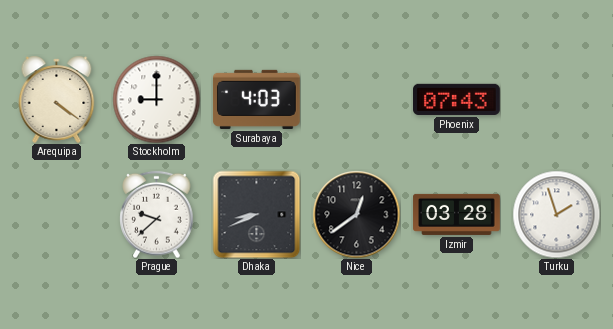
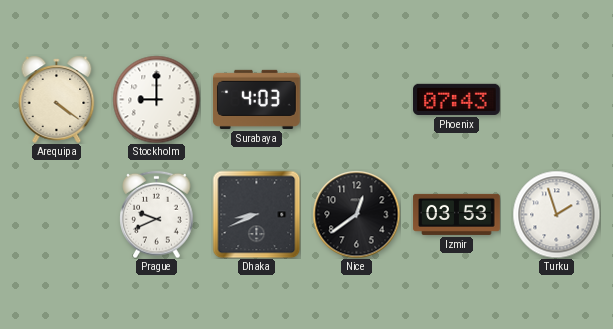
Prague: 9:38 -> 9:41
Izmir: 03:28 -> 03:53
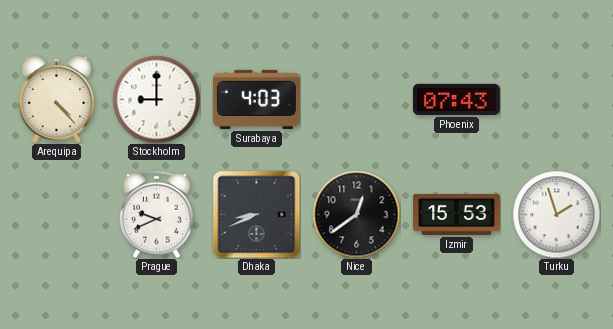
Arequipa: 4:21 -> 4:23
Izmir: 03:53 -> 15:53
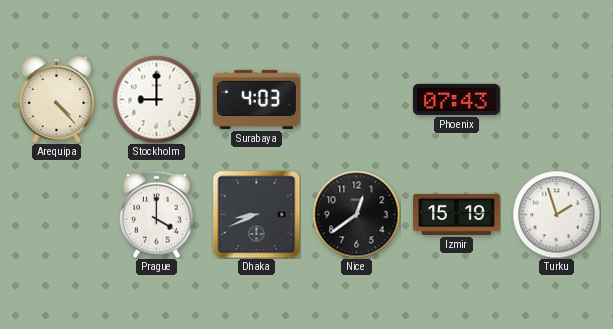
Prague: 9:41 -> 4:00
Izmir: 15:53 -> 15:19
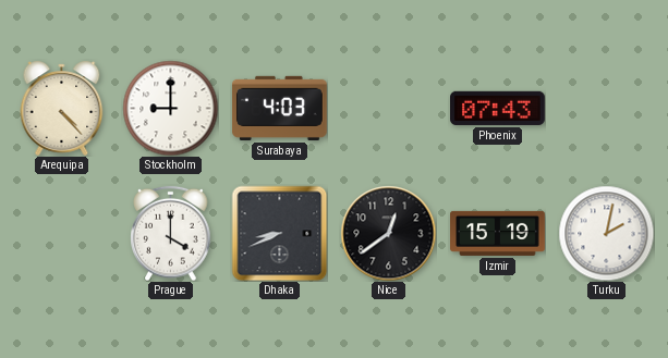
Turku: 1:57 -> 2:02
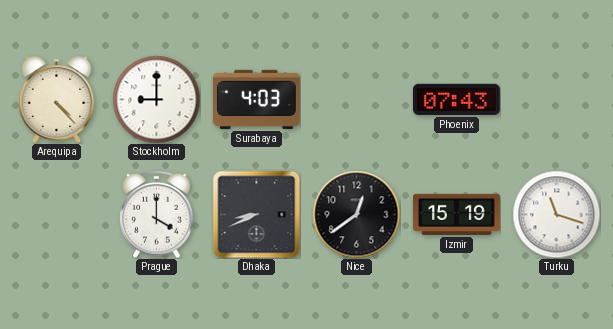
Turku: 2:02 -> 11:18
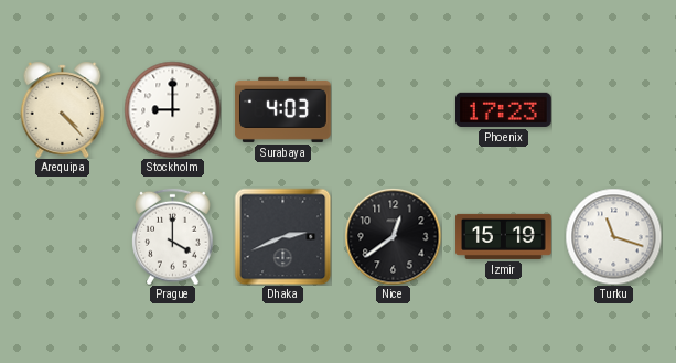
Phoenix: 07:43 -> 17:23
Dhaka: 8:41 -> 2:41
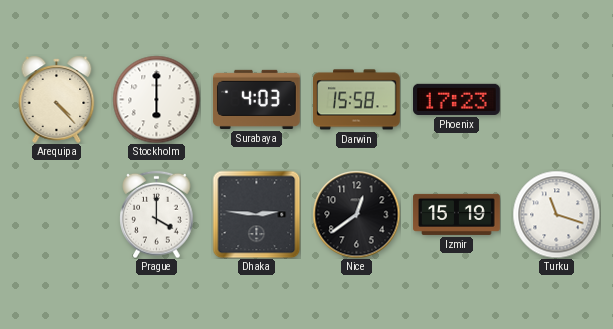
Stockholm: 9:00 -> 6:00
Darwin: none -> 15:58
Dhaka: 2:41 -> 2:46
